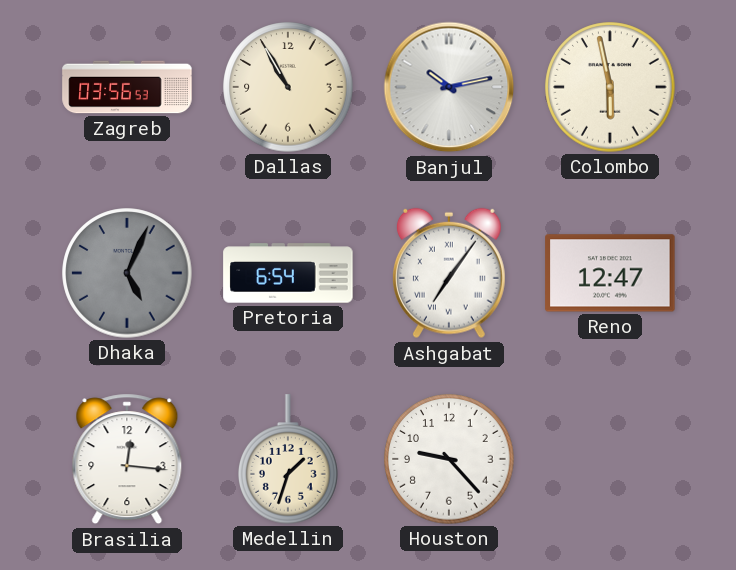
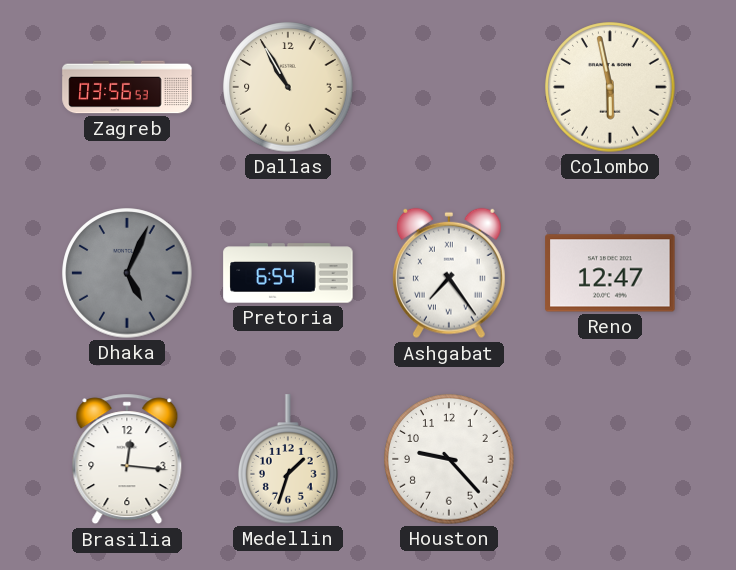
Banjul: 10:13 -> none
Ashgabat: 7:06 -> 7:24
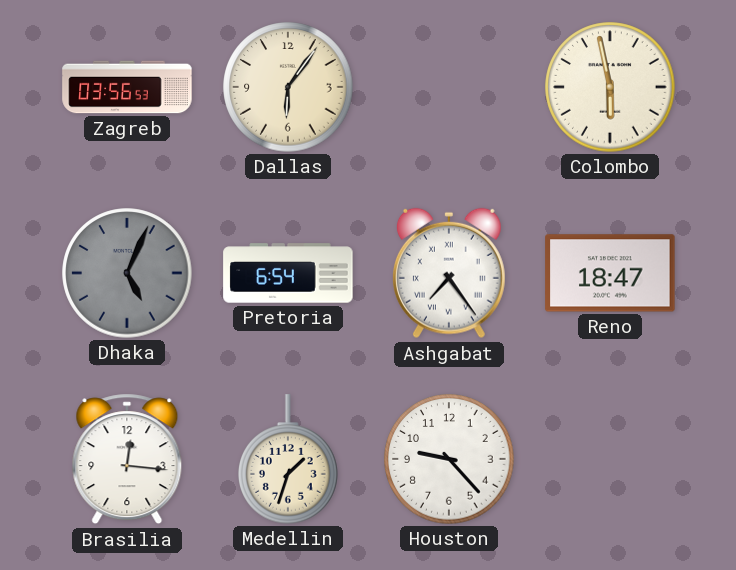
Dallas: 10:55 -> 6:06
Reno: 12:47 -> 18:47
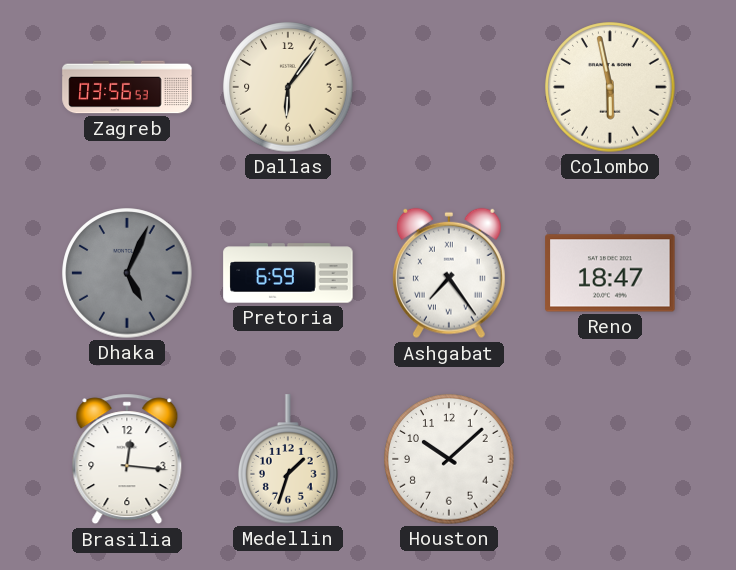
Pretoria: 6:54 -> 6:59
Houston: 9:23 -> 10:08
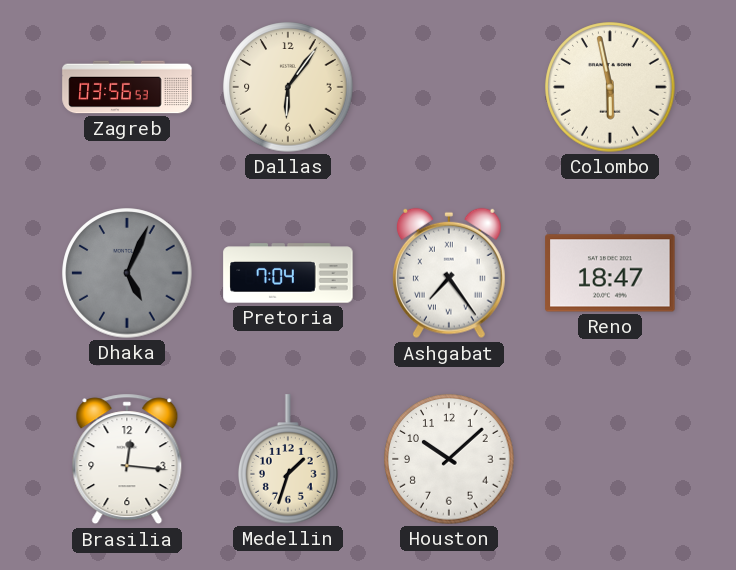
Pretoria: 6:59 -> 7:04
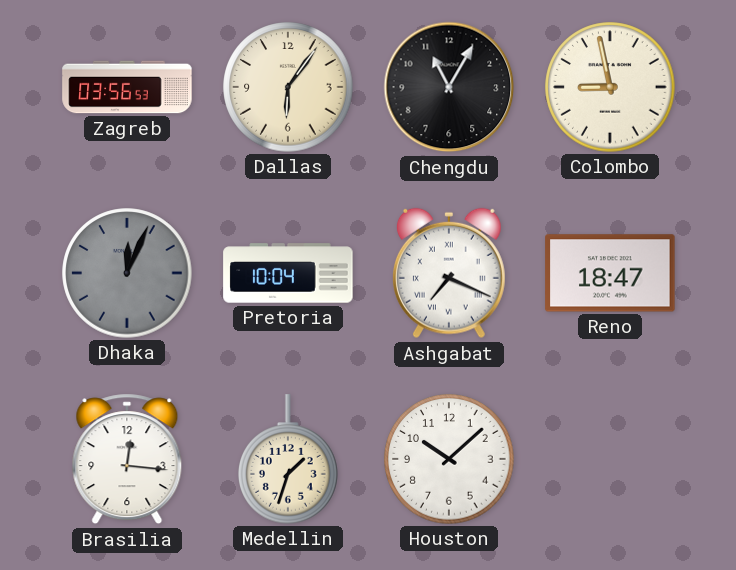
Chengdu: none -> 11:05
Colombo: 5:58 -> 8:58
Dhaka: 5:04 -> 12:04
Pretoria: 7:04 -> 10:04
Ashgabat: 7:24 -> 7:19
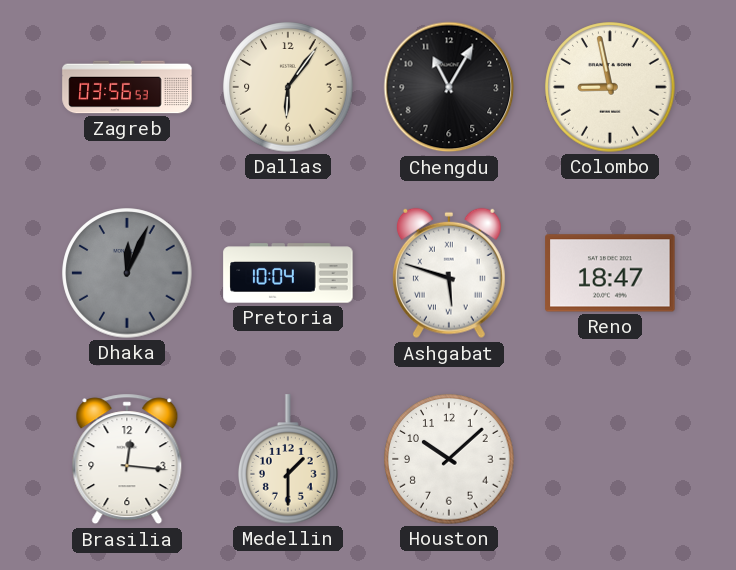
Ashgabat: 7:19 -> 5:48
Medellin: 1:33 -> 1:30
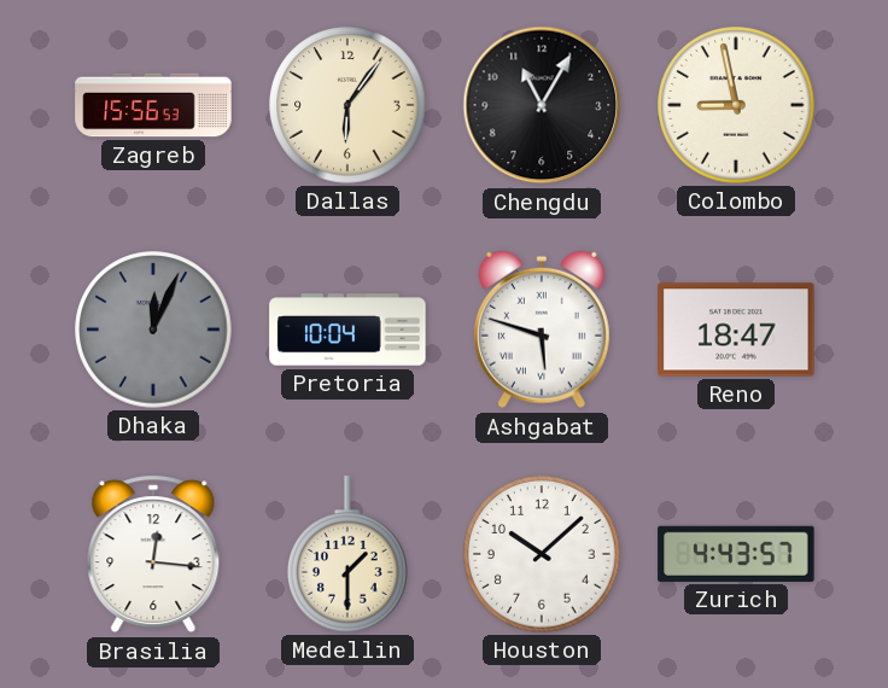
Zagreb: 03:56 -> 15:56
Zurich: none -> 4:43
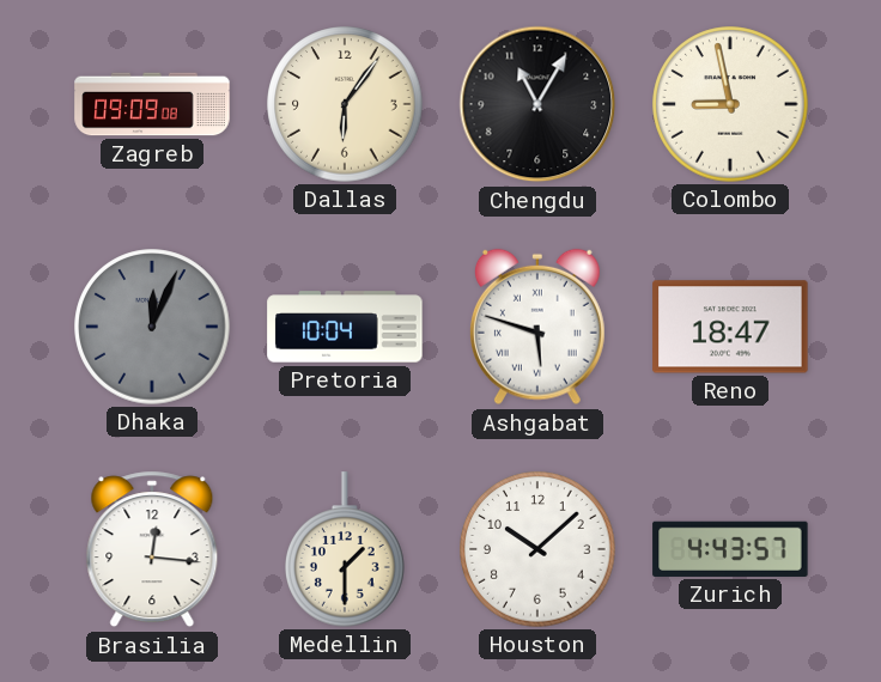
Zagreb: 15:56 -> 09:09
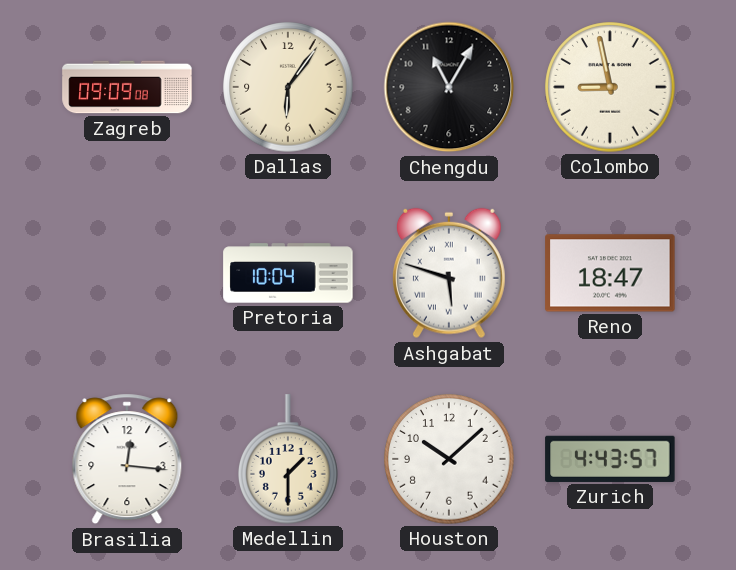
Dhaka: 12:04 -> none
